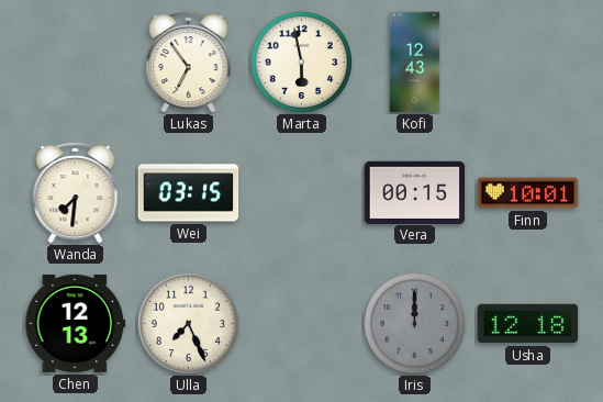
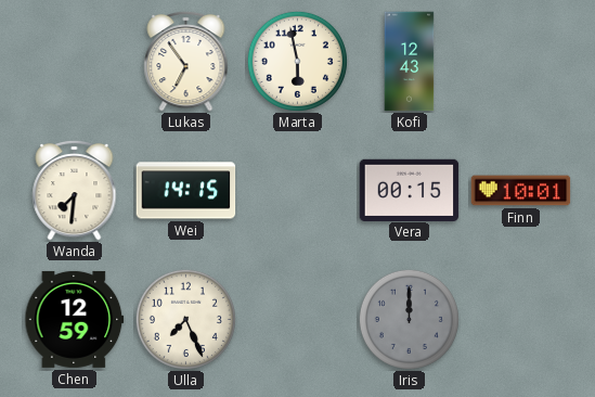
Wei: 03:15 -> 14:15
Chen: 12:13 -> 12:59
Usha: 12:18 -> none
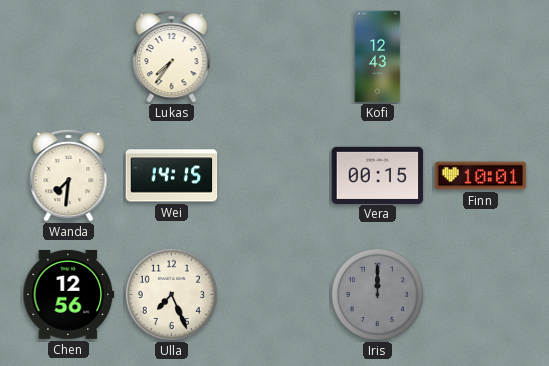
Lukas: 6:54 -> 7:36
Marta: 5:58 -> none
Chen: 12:59 -> 12:56
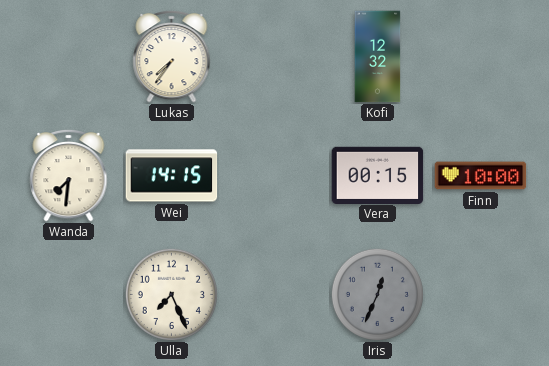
Kofi: 12:43 -> 12:32
Finn: 10:01 -> 10:00
Chen: 12:56 -> none
Iris: 12:00 -> 12:34
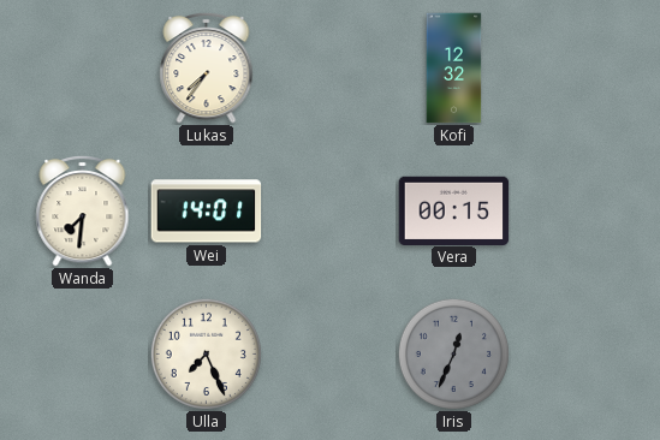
Wei: 14:15 -> 14:01
Finn: 10:00 -> none
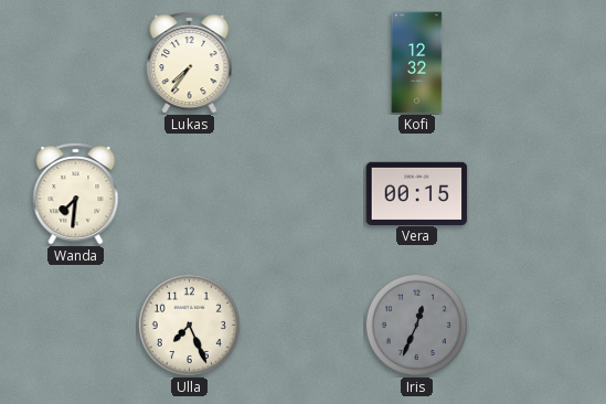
Wei: 14:01 -> none
